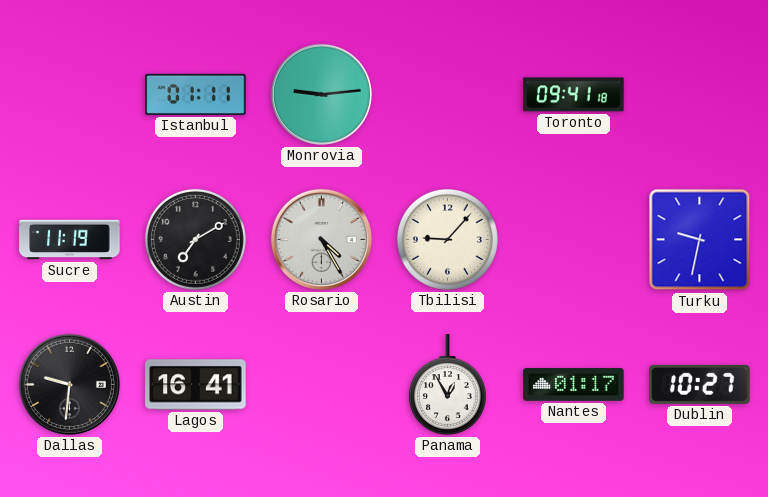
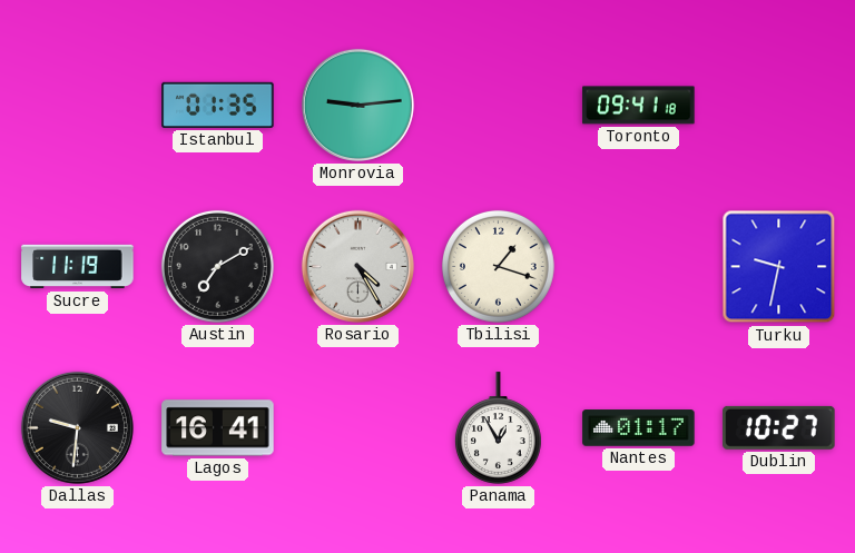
Istanbul: 01:11 -> 01:35
Tbilisi: 9:07 -> 1:18
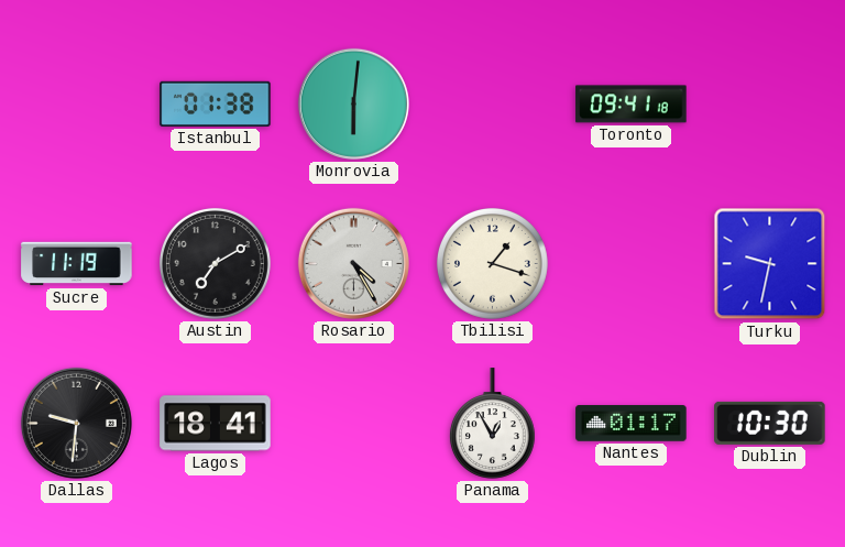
Istanbul: 01:35 -> 01:38
Monrovia: 9:14 -> 6:01
Lagos: 16:41 -> 18:41
Dublin: 10:27 -> 10:30
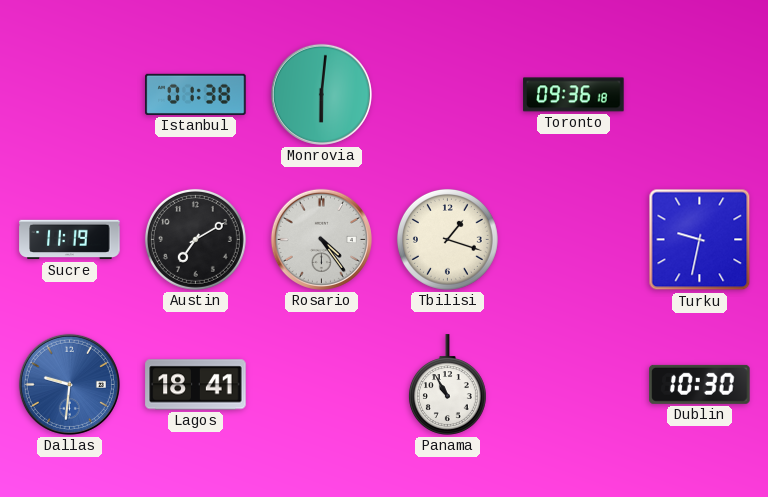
Toronto: 09:41 -> 09:36
Rosario: 4:25 -> 4:24
Dallas dial: black -> blue
Panama: 12:55 -> 10:55
Nantes: 01:17 -> none
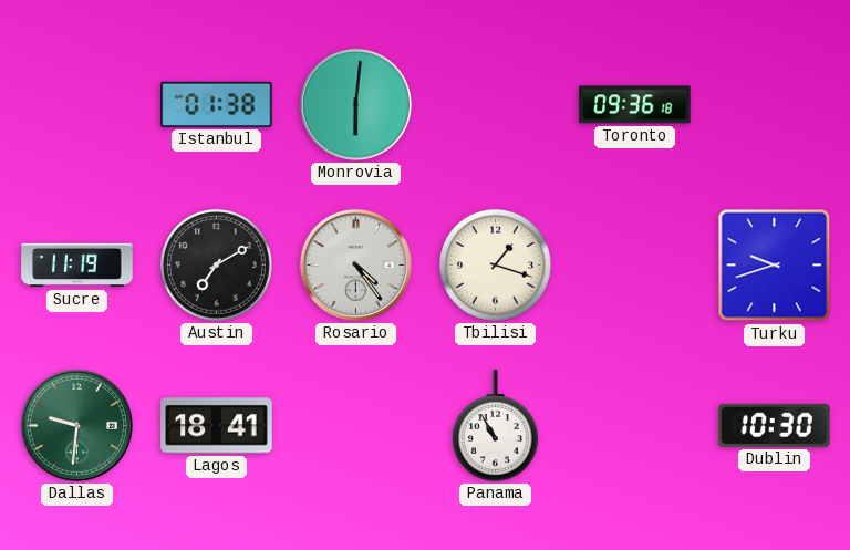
Turku: 9:32 -> 9:42
Dallas dial: blue -> green
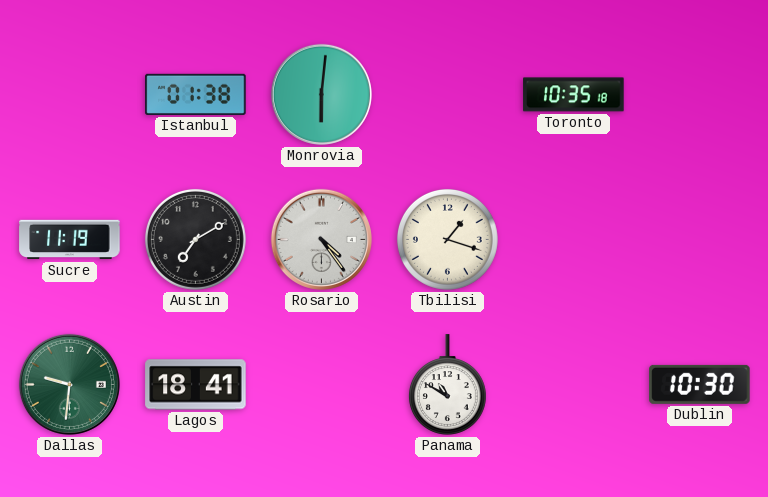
Toronto: 09:36 -> 10:35
Turku: 9:42 -> none
Panama: 10:55 -> 10:50
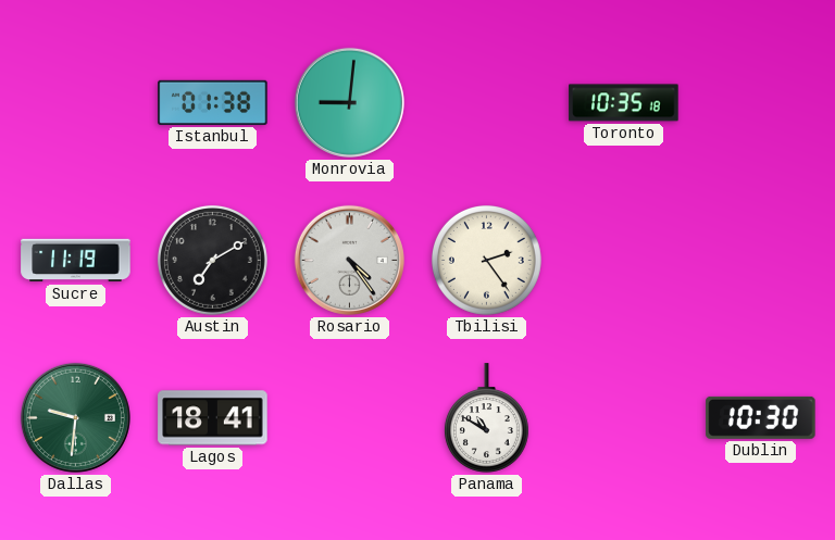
Monrovia: 6:01 -> 9:01
Tbilisi: 1:18 -> 2:24
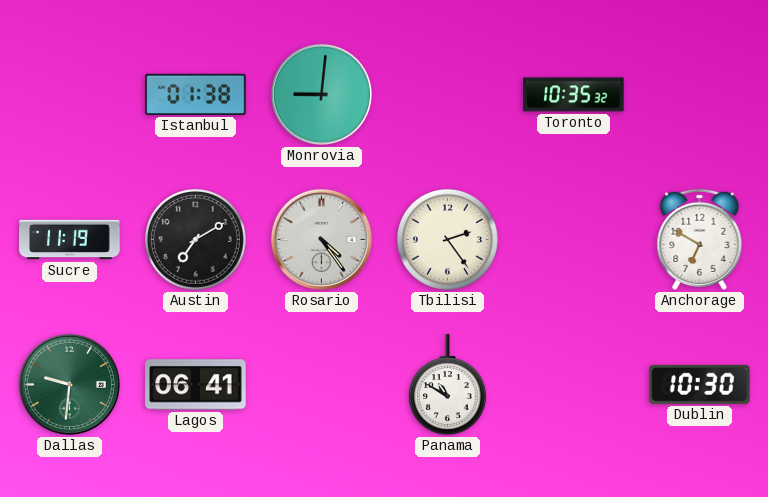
Toronto: 10:35:18 -> 10:35:32
Anchorage: none -> 6:50
Lagos: 18:41 -> 06:41
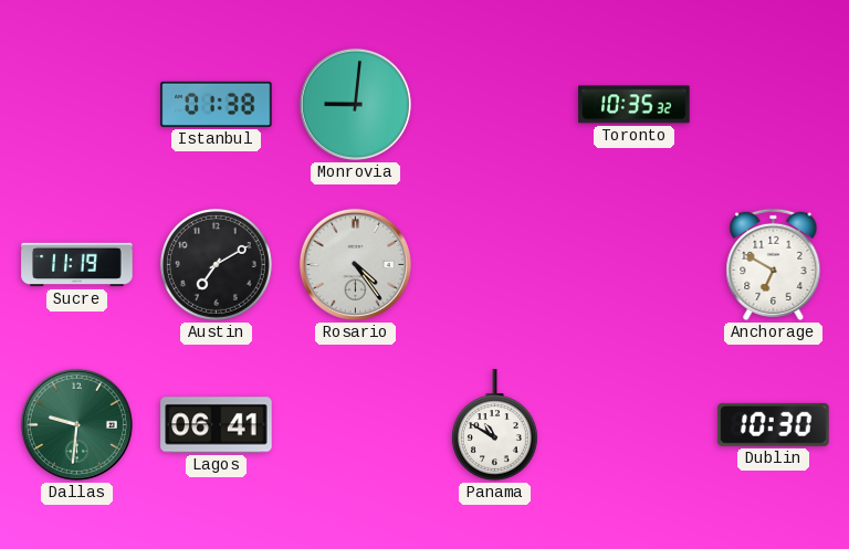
Tbilisi: 2:24 -> none
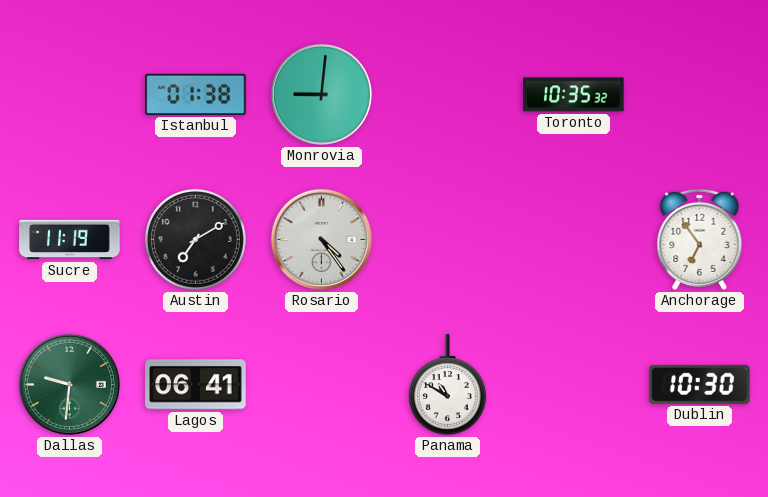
Anchorage: 6:50 -> 6:54
